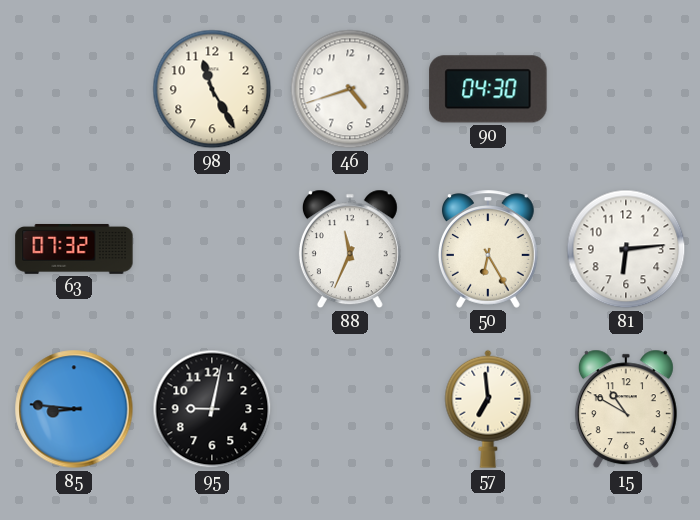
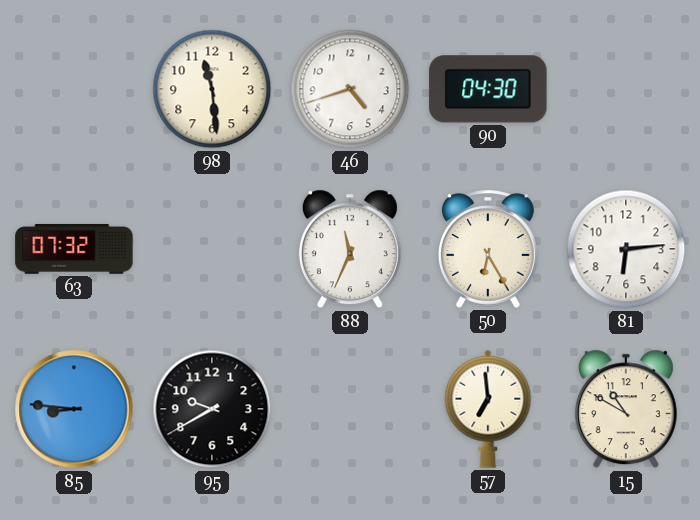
98: 11:25 -> 11:29
95: 9:02 -> 9:40
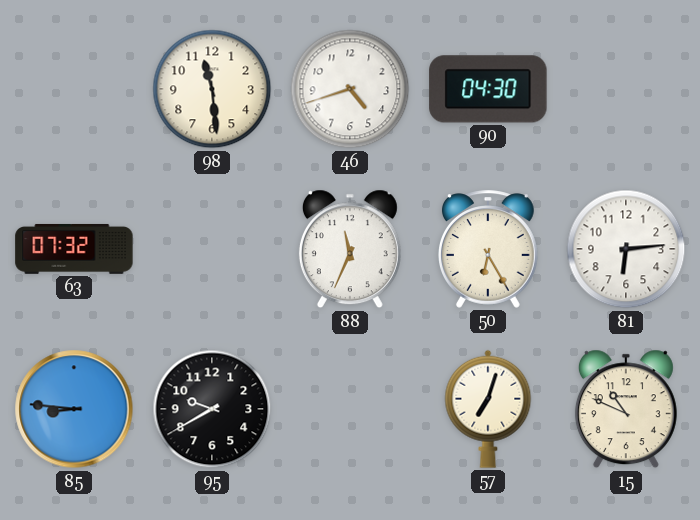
57: 6:59 -> 7:03
15: 10:50 -> 10:49
